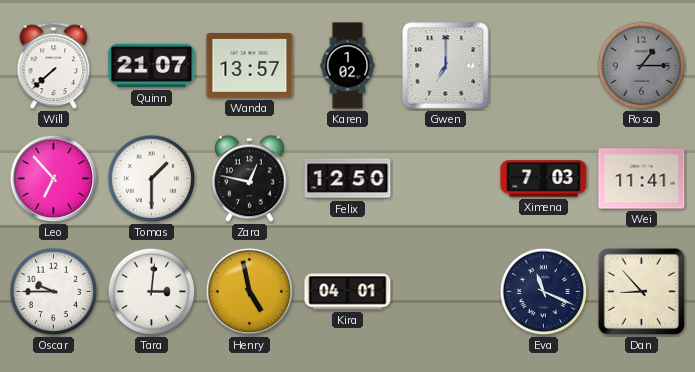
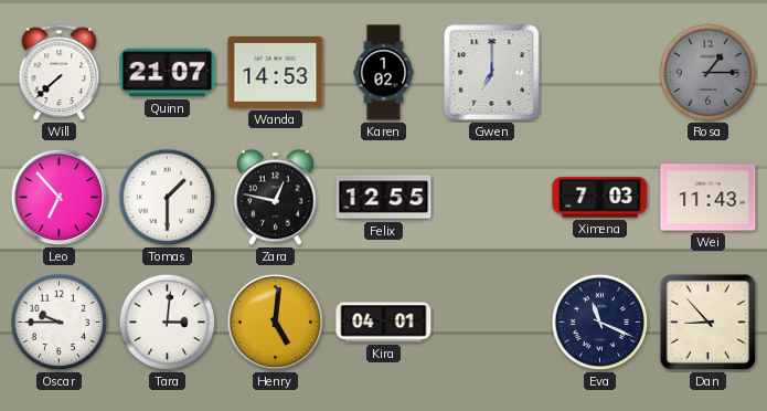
Wanda: 13:57 -> 14:53
Felix: 12:50 -> 12:55
Wei: 11:41 -> 11:43
Henry: 4:58 -> 5:01
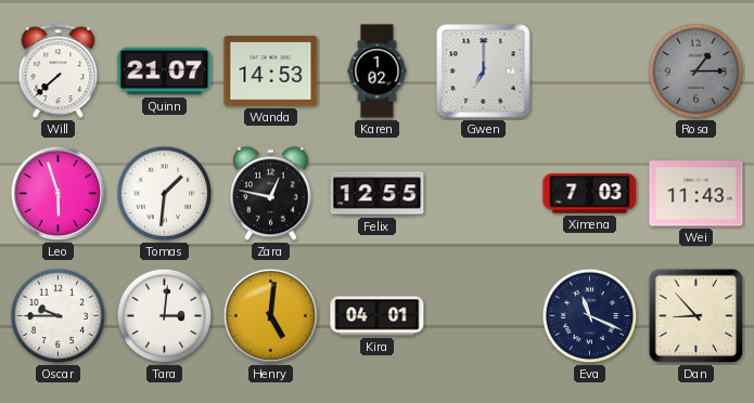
Leo: 6:53 -> 5:57
Tomas: 1:30 -> 1:31
